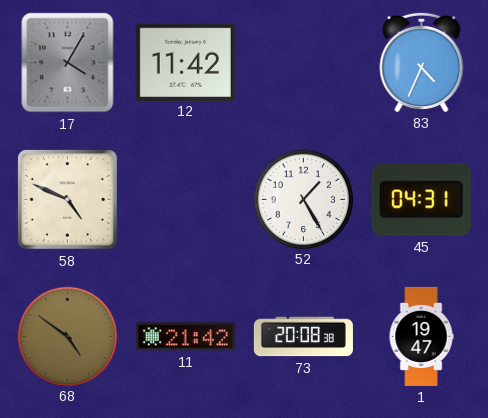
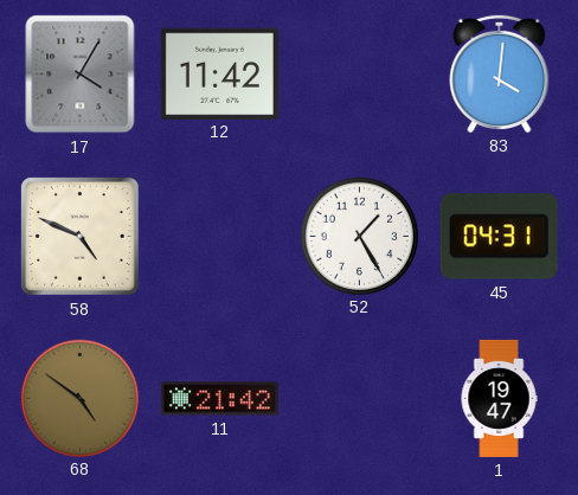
83: 4:34 -> 4:01
73: 20:08 -> none
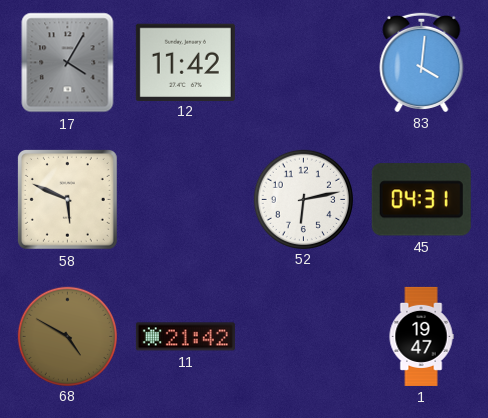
58: 4:49 -> 5:49
52: 1:25 -> 6:13
68: 4:51 -> 4:50
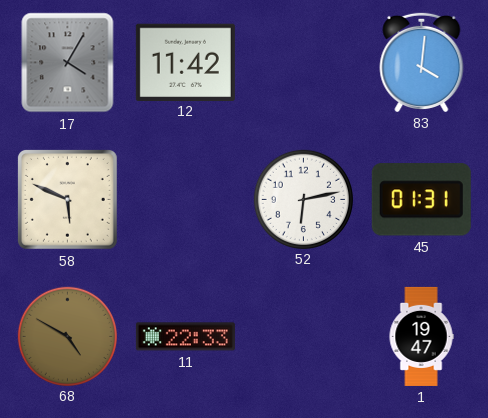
45: 04:31 -> 01:31
11: 21:42 -> 22:33
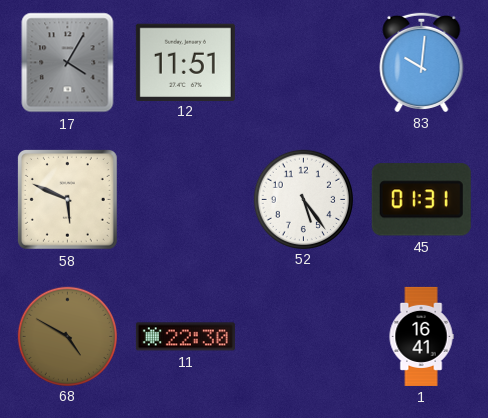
12: 11:42 -> 11:51
83: 4:01 -> 10:01
52: 6:13 -> 5:24
11: 22:33 -> 22:30
1: 19:47 -> 16:41
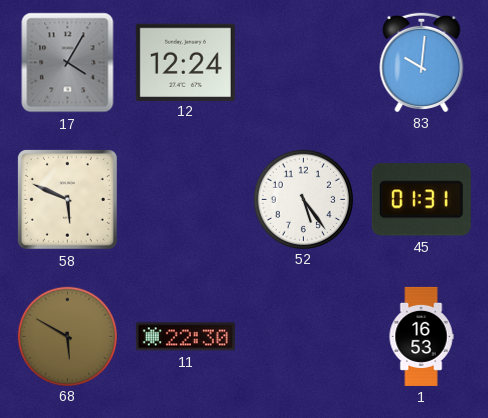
12: 11:51 -> 12:24
68: 4:50 -> 5:50
1: 16:41 -> 16:53
